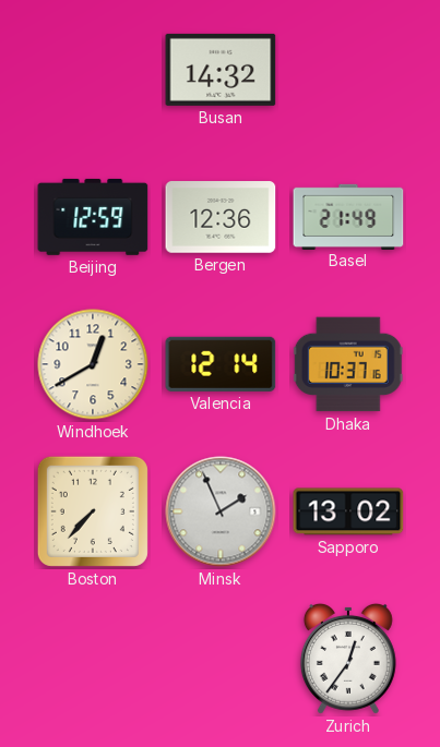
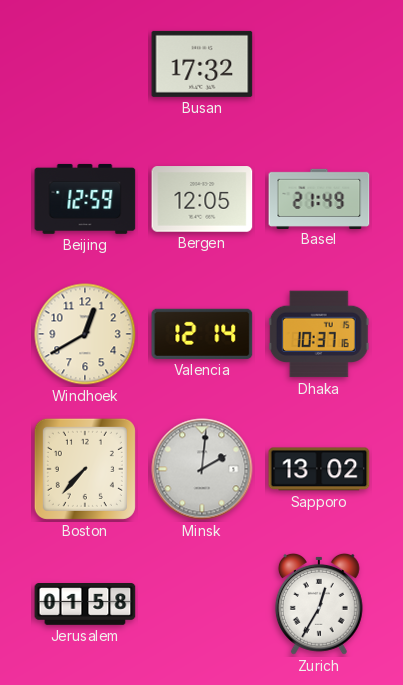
Busan: 14:32 -> 17:32
Bergen: 12:36 -> 12:05
Minsk: 1:56 -> 2:01
Jerusalem: none -> 01:58
Zurich: 12:36 -> 12:35
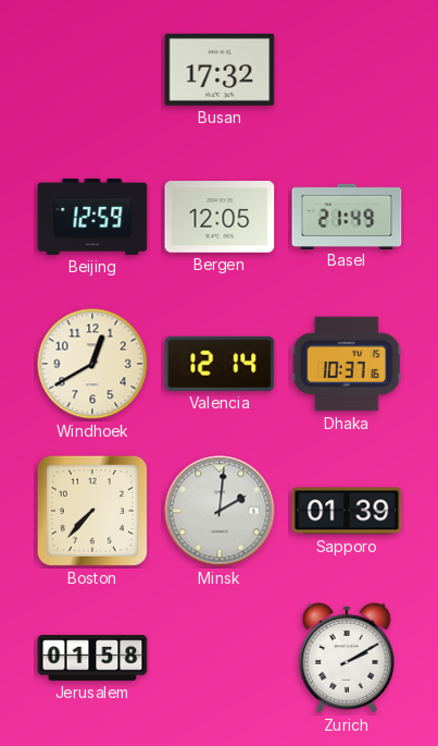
Sapporo: 13:02 -> 01:39
Zurich: 12:35 -> 2:10
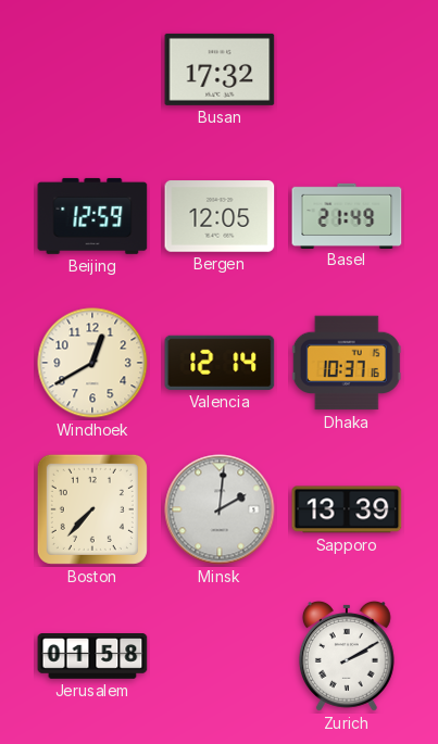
Sapporo: 01:39 -> 13:39
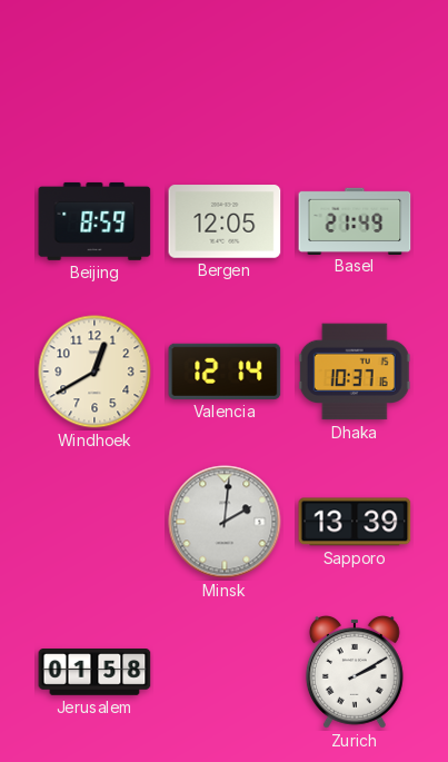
Busan: 17:32 -> none
Beijing: 12:59 -> 8:59
Boston: 7:37 -> none
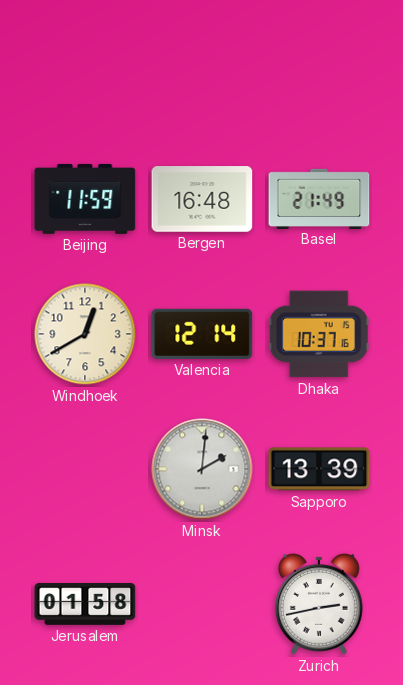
Beijing: 8:59 -> 11:59
Bergen: 12:05 -> 16:48
Zurich: 2:10 -> 2:43
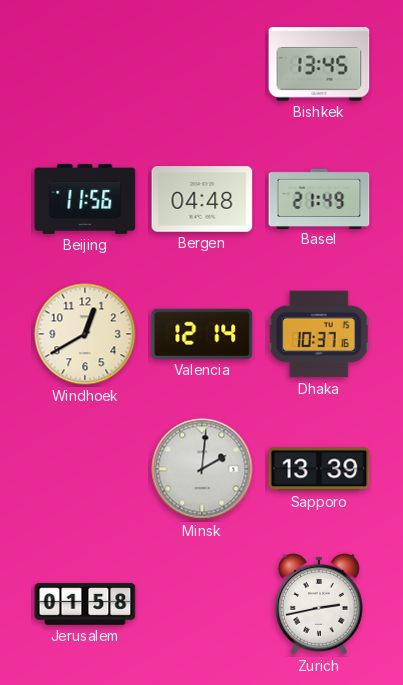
Bishkek: none -> 13:45
Beijing: 11:59 -> 11:56
Bergen: 16:48 -> 04:48
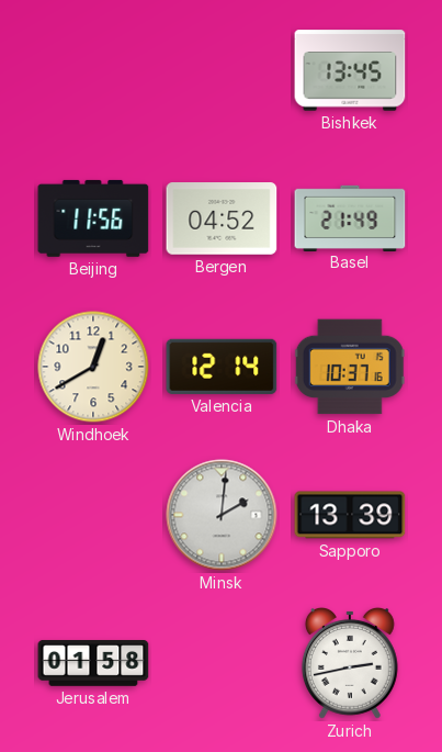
Bergen: 04:48 -> 04:52
